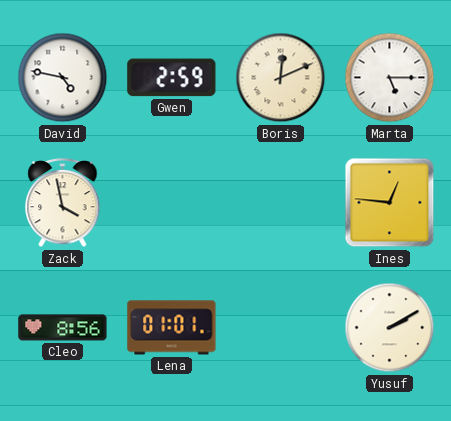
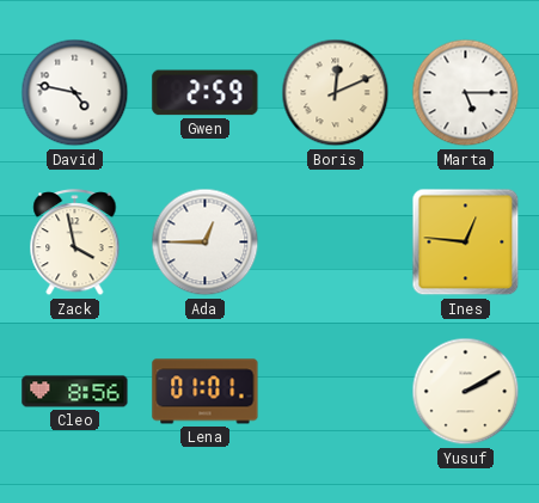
Ada: none -> 12:45
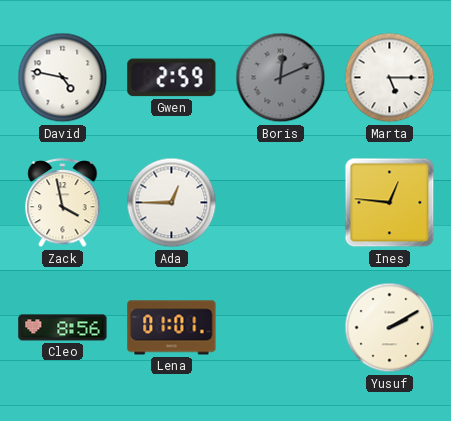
Boris dial: cream -> grey
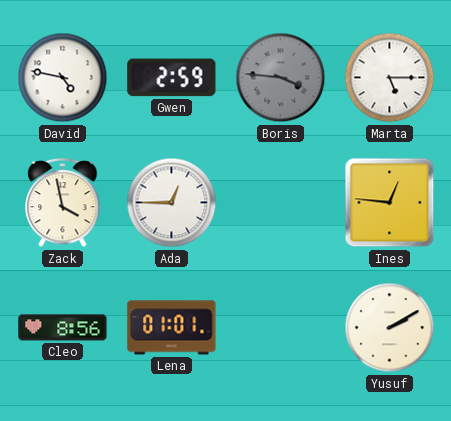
Boris: 12:11 -> 3:46
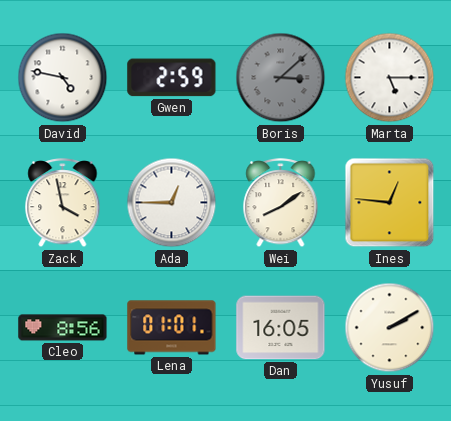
Boris: 3:46 -> 3:08
Wei: none -> 8:09
Dan: none -> 16:05
